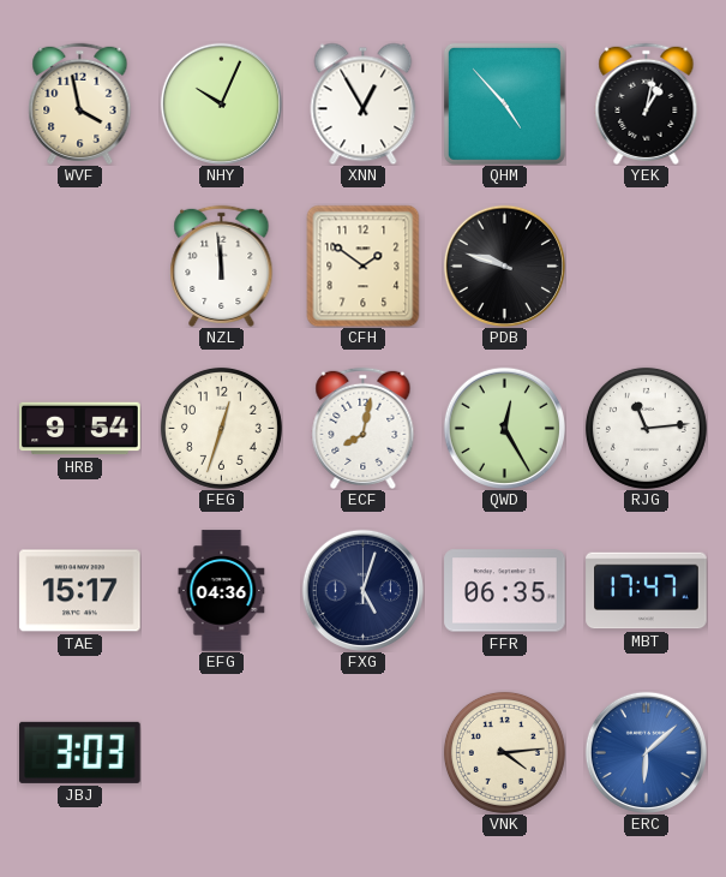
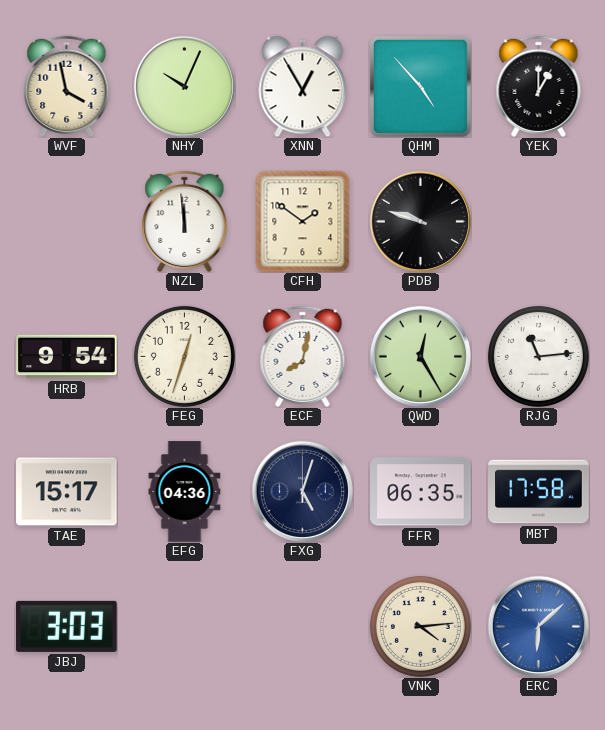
YEK: 1:02 -> 1:00
MBT: 17:47 -> 17:58
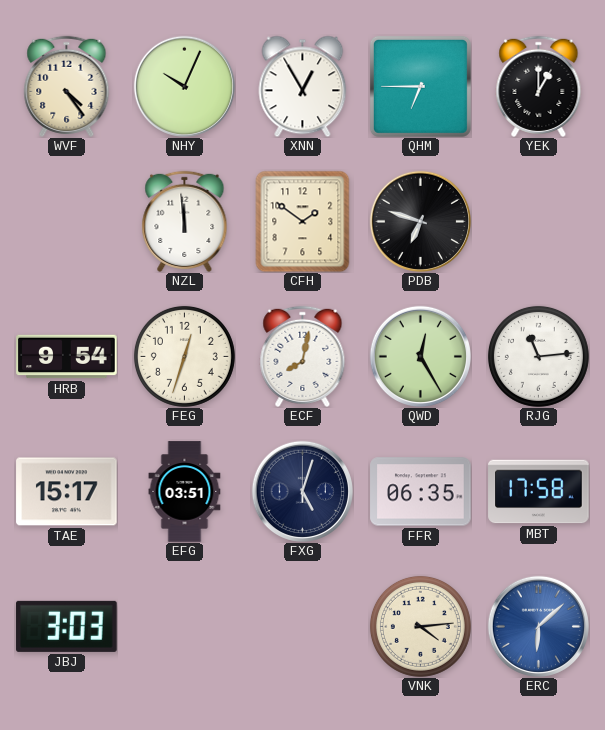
WVF: 3:58 -> 4:24
QHM: 4:53 -> 6:45
PDB: 9:48 -> 6:48
EFG: 04:36 -> 03:51
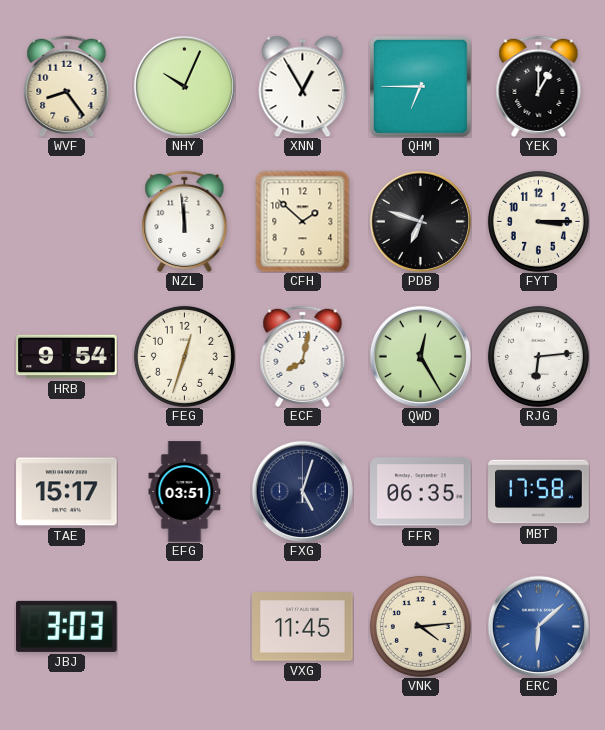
WVF: 4:24 -> 8:24
CFH: 1:51 -> 1:52
FYT: none -> 3:15
RJG: 11:14 -> 6:14
VXG: none -> 11:45
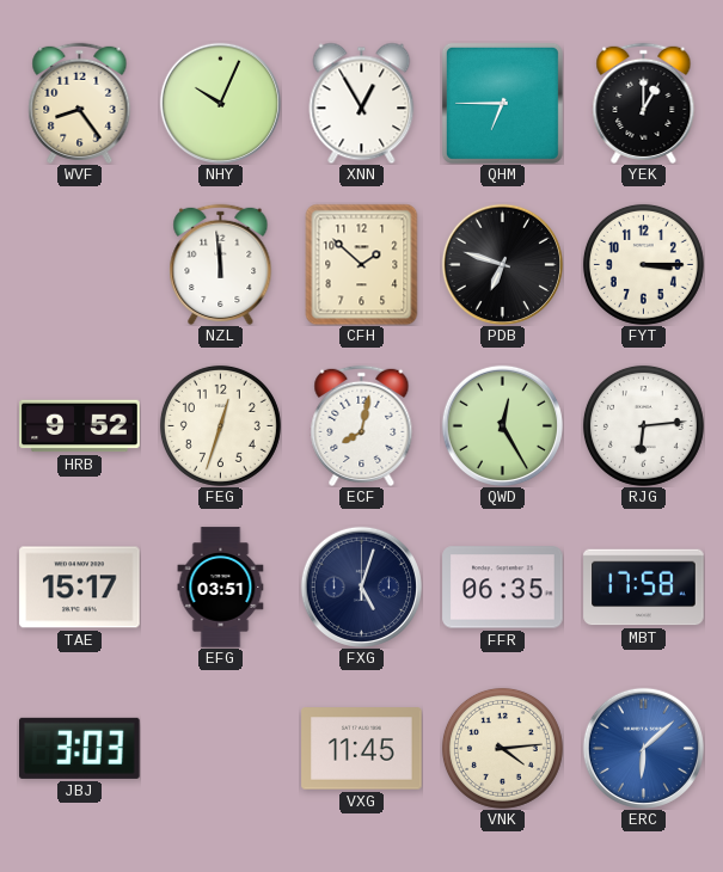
HRB: 9:54 -> 9:52
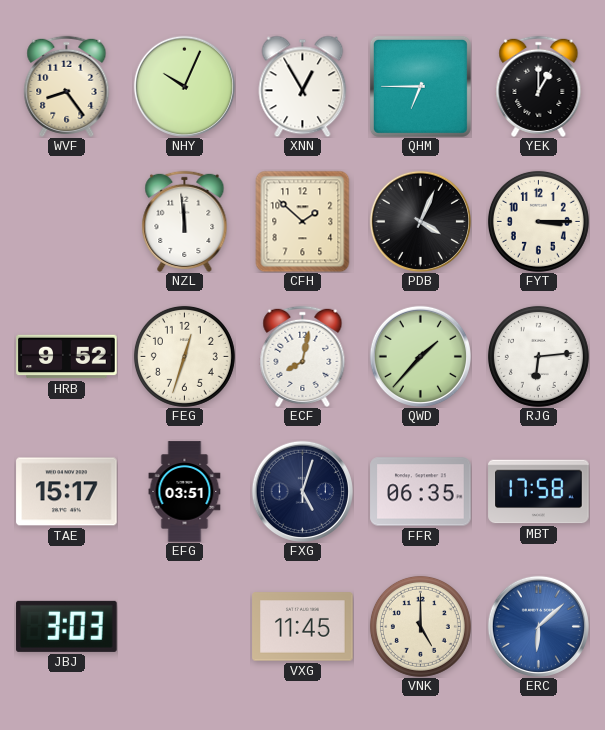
PDB: 6:48 -> 4:04
QWD: 12:25 -> 1:37
VNK: 4:14 -> 5:00
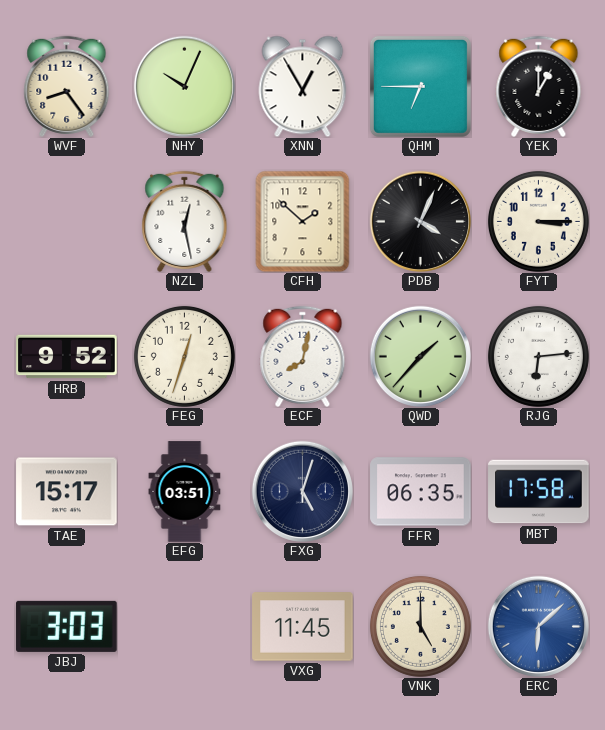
NZL: 11:59 -> 12:28
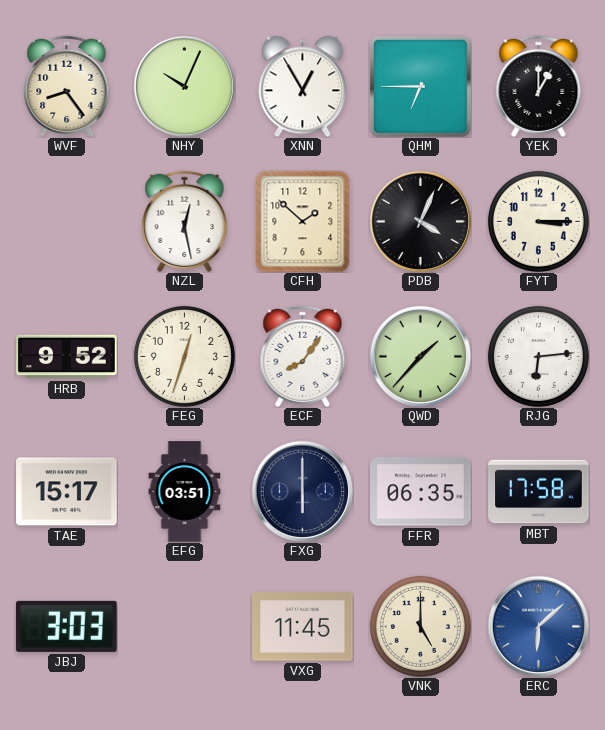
ECF: 8:02 -> 8:06
FXG: 5:03 -> 6:00
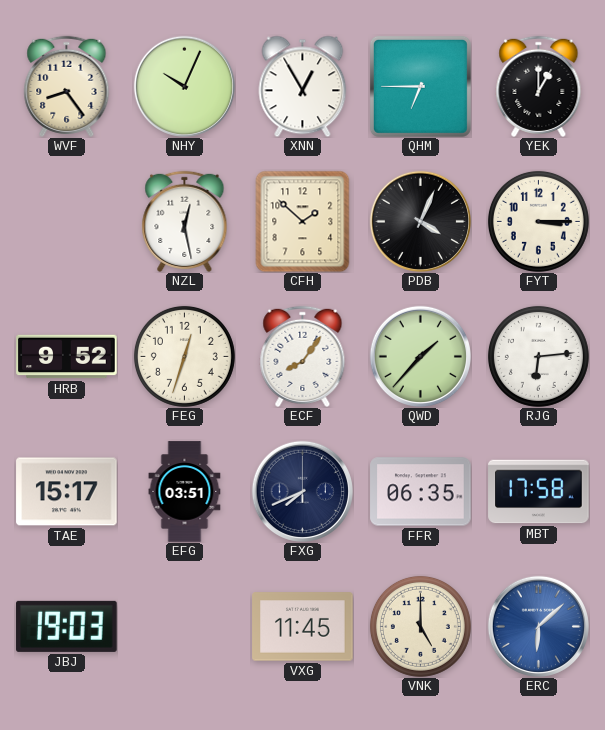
FXG: 6:00 -> 7:41
JBJ: 3:03 -> 19:03
